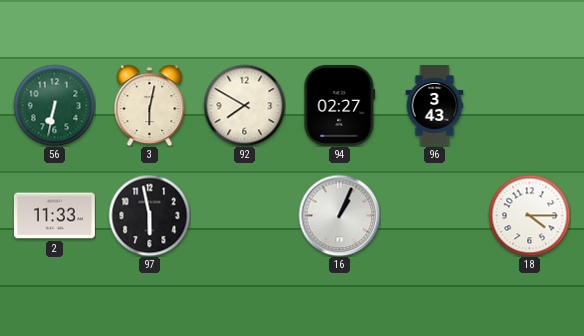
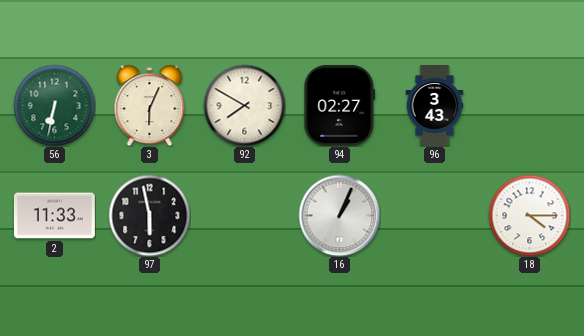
3: 6:02 -> 6:04
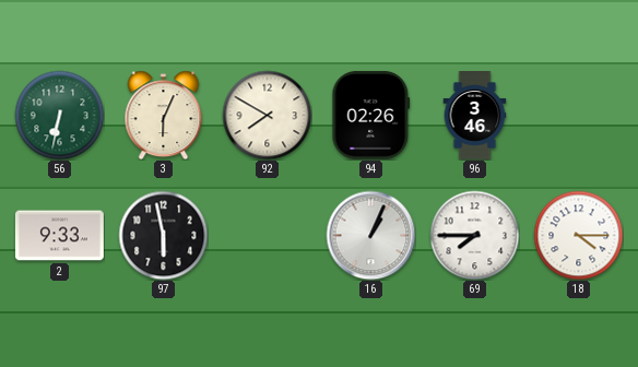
94: 02:27 -> 02:26
96: 3:43 -> 3:46
2: 11:33 -> 9:33
69: none -> 7:45
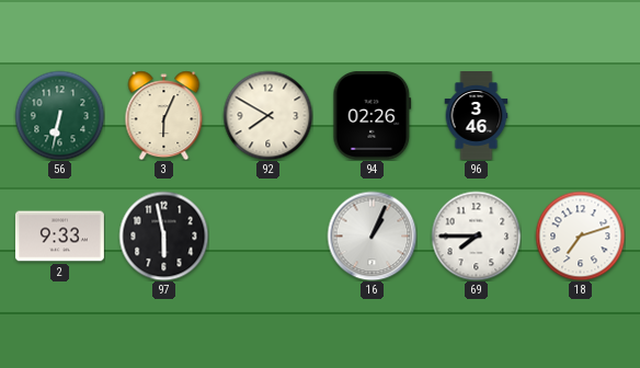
18: 4:15 -> 7:12
